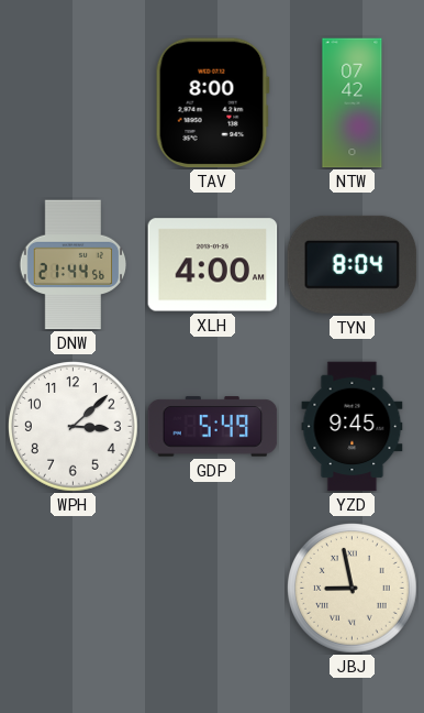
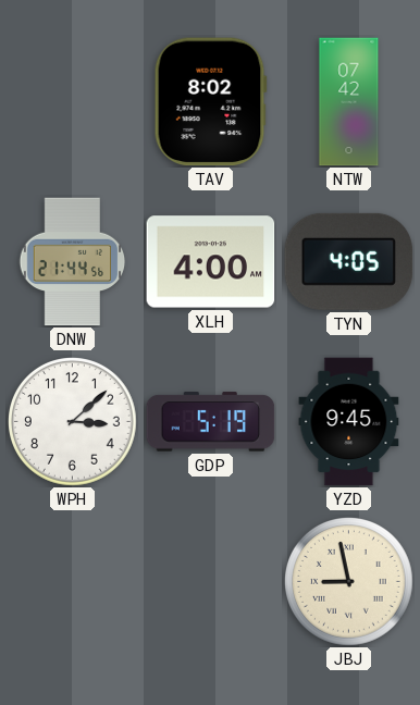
TAV: 8:00 -> 8:02
TYN: 8:04 -> 4:05
GDP: 5:49 -> 5:19
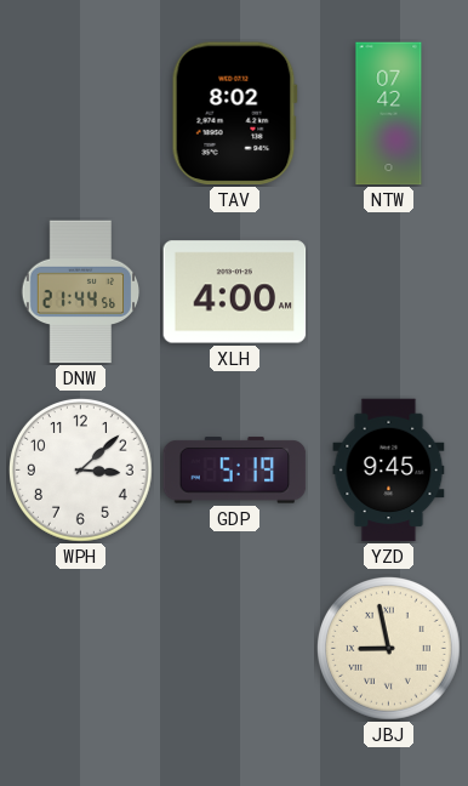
TYN: 4:05 -> none
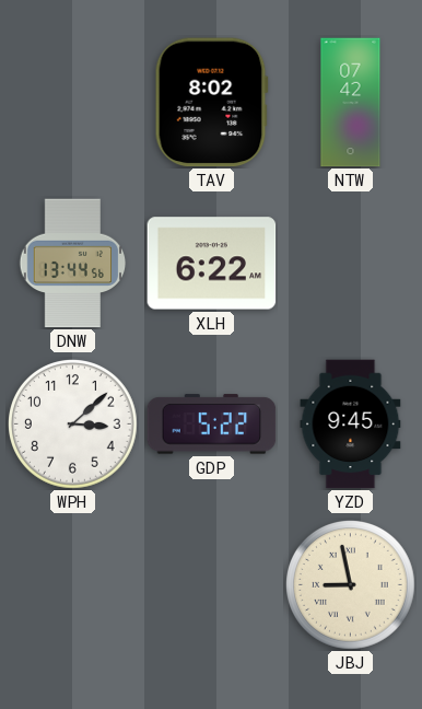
DNW: 21:44 -> 13:44
XLH: 4:00 -> 6:22
GDP: 5:19 -> 5:22
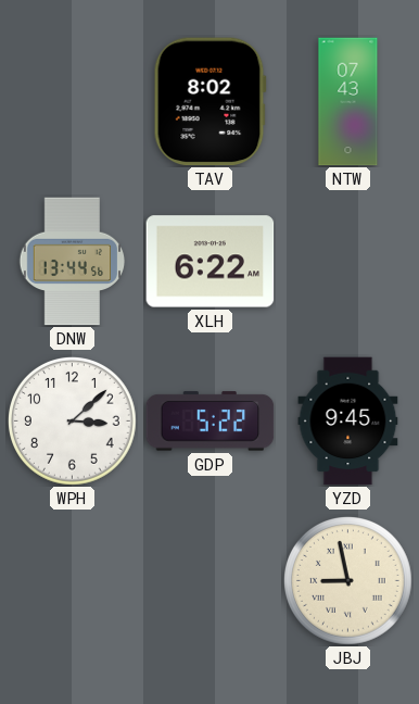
NTW: 07:42 -> 07:43
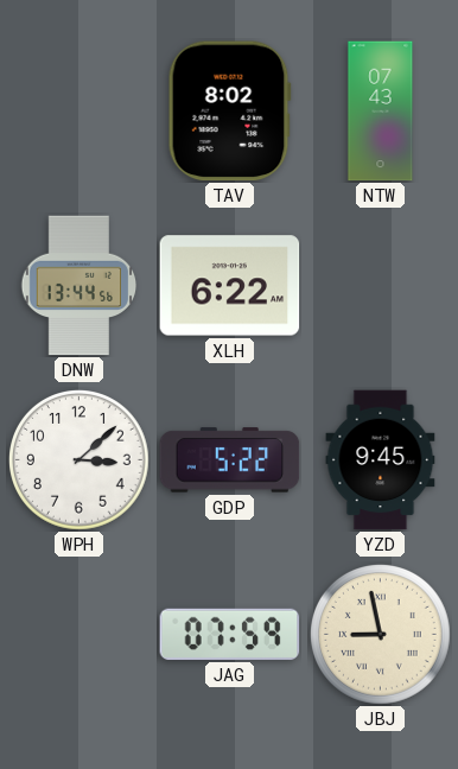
JAG: none -> 07:59
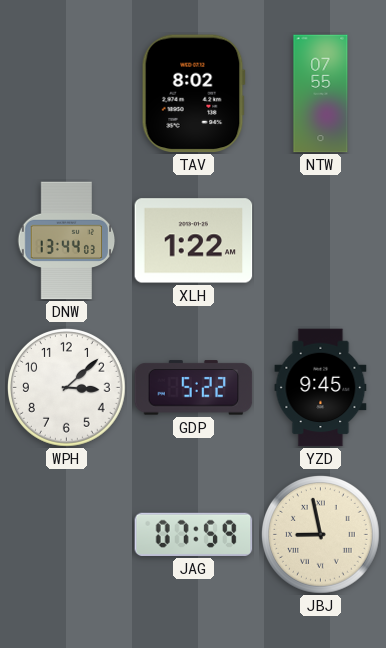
NTW: 07:43 -> 07:55
DNW: 13:44:56 -> 13:44:03
XLH: 6:22 -> 1:22
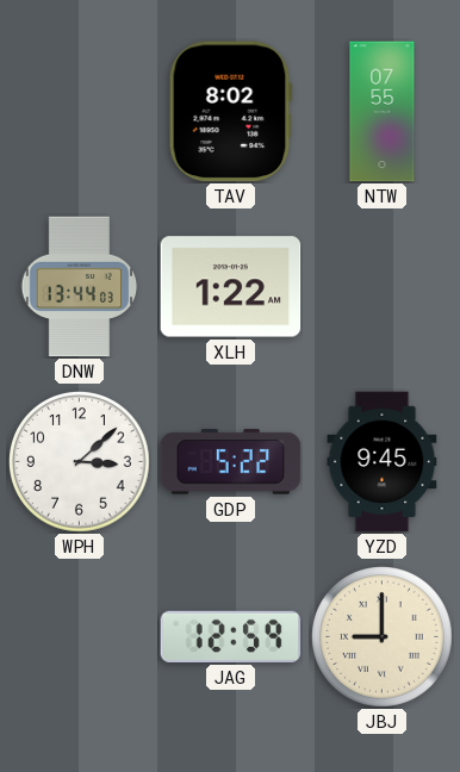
JAG: 07:59 -> 12:59
JBJ: 8:58 -> 9:00
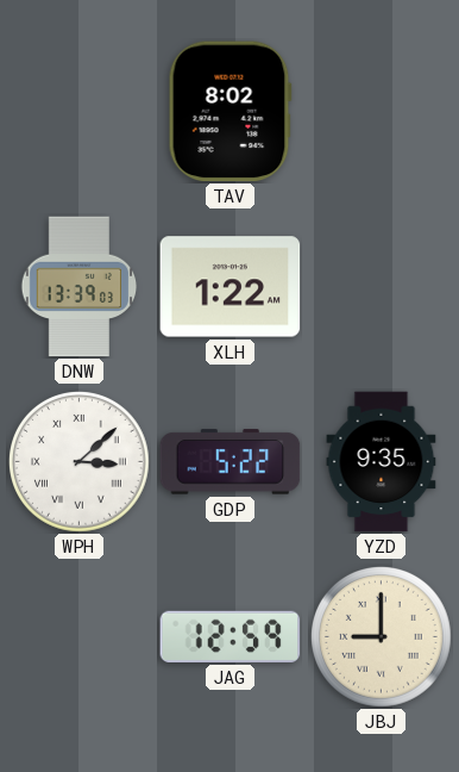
NTW: 07:55 -> none
DNW: 13:44 -> 13:39
WPH numerals: Arabic -> Roman
YZD: 9:45 -> 9:35
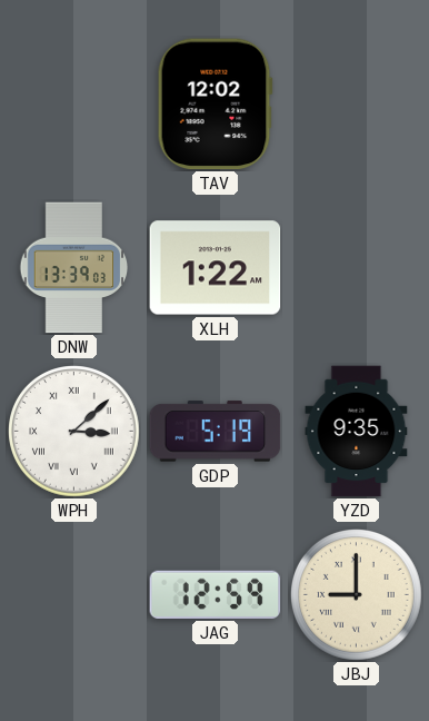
TAV: 8:02 -> 12:02
GDP: 5:22 -> 5:19
